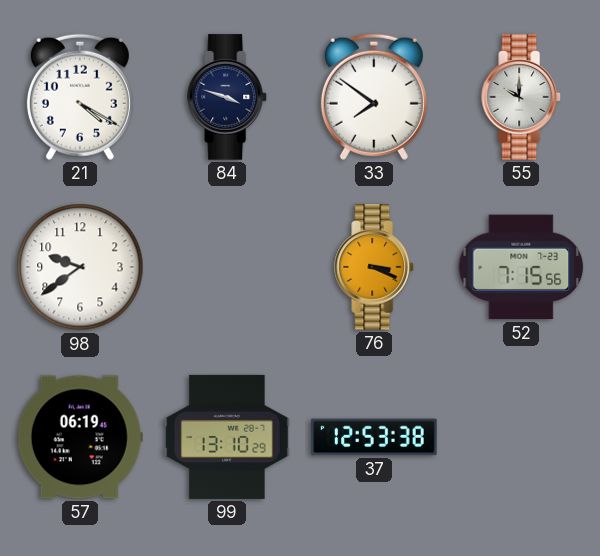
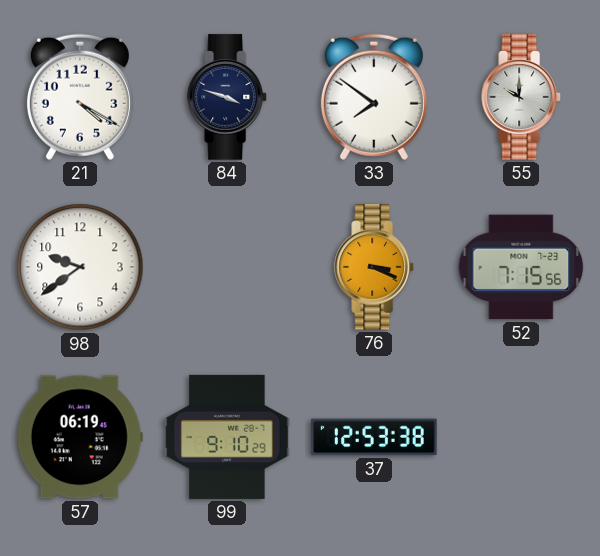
99: 13:10 -> 9:10
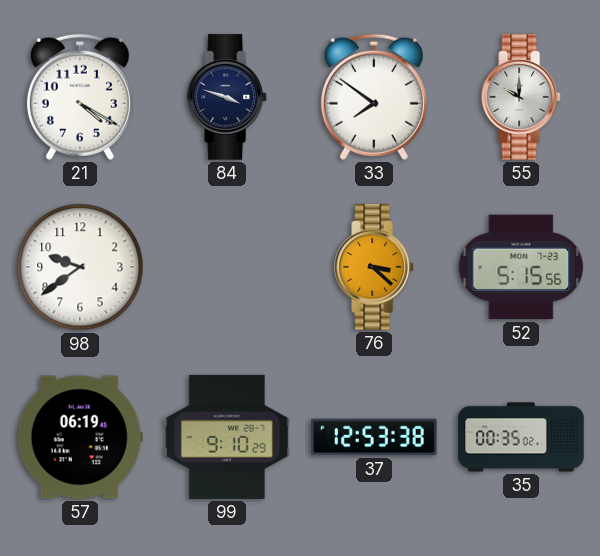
76: 3:19 -> 3:22
52: 7:15 -> 5:15
35: none -> 00:35
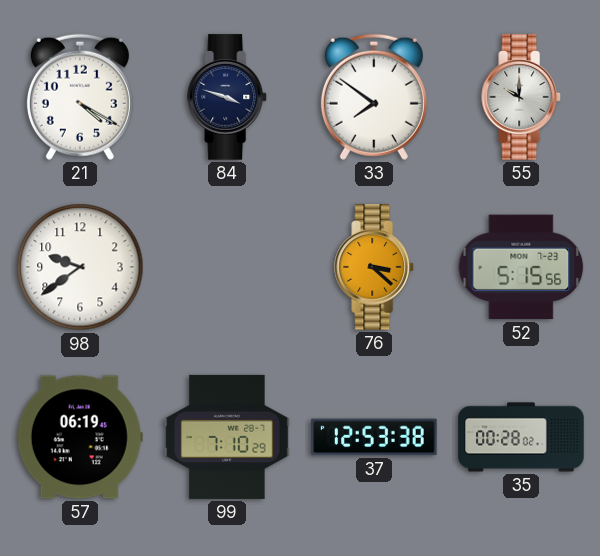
99: 9:10 -> 7:10
35: 00:35 -> 00:28
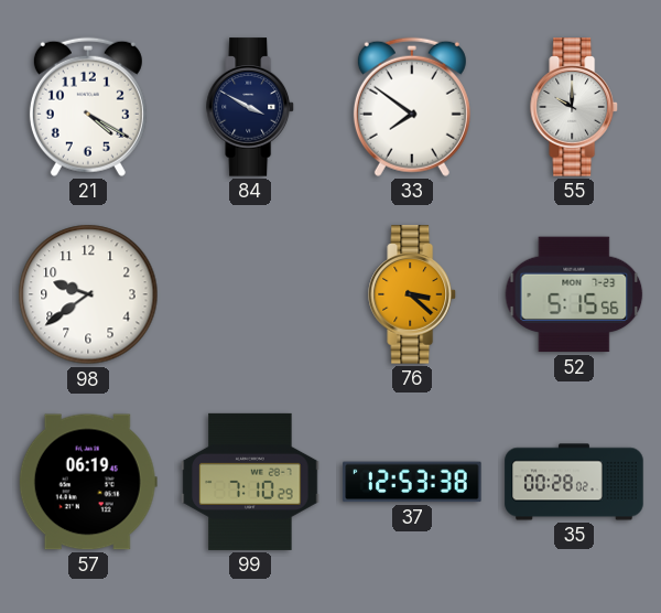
84: 3:48 -> 3:50
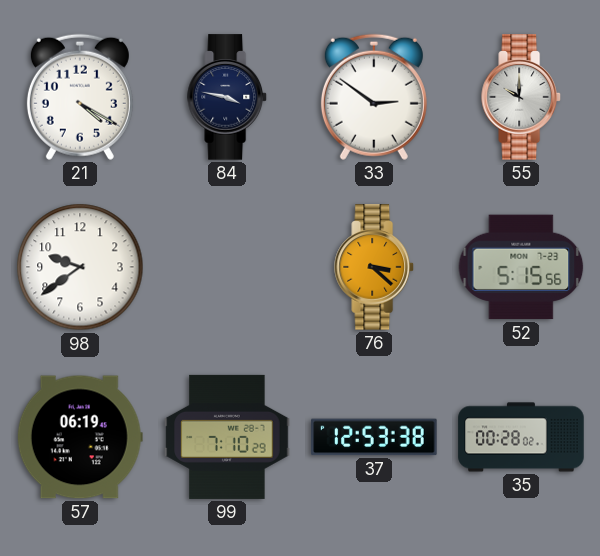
84: 3:50 -> 3:47
33: 7:51 -> 2:51
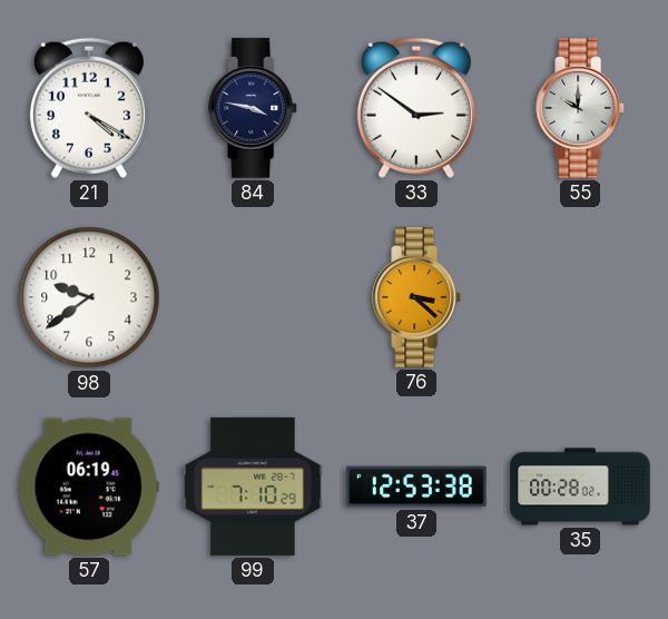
52: 5:15 -> none
